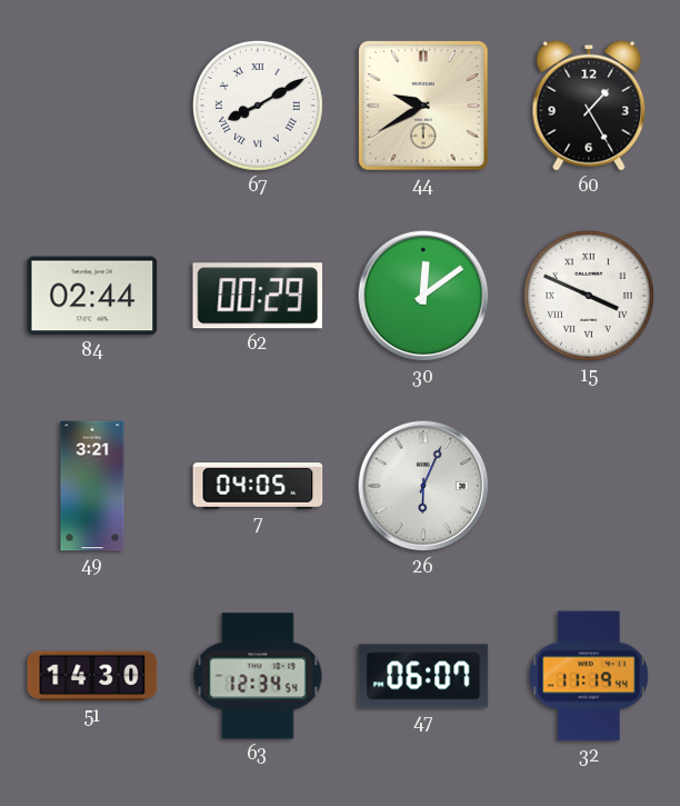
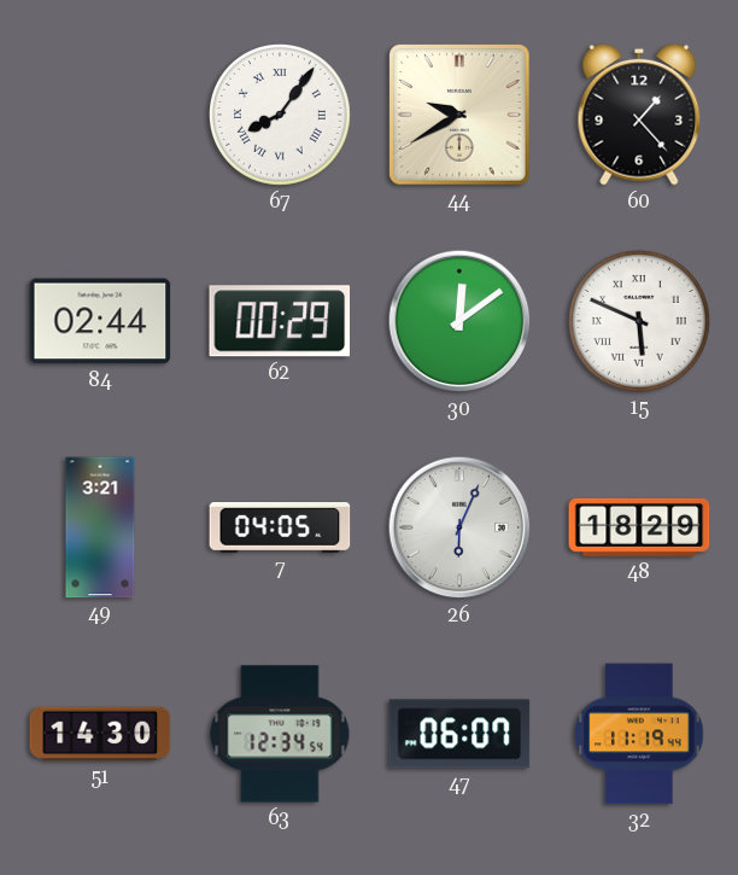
67: 8:10 -> 8:06
60: 1:25 -> 1:23
15: 3:49 -> 5:49
48: none -> 18:29
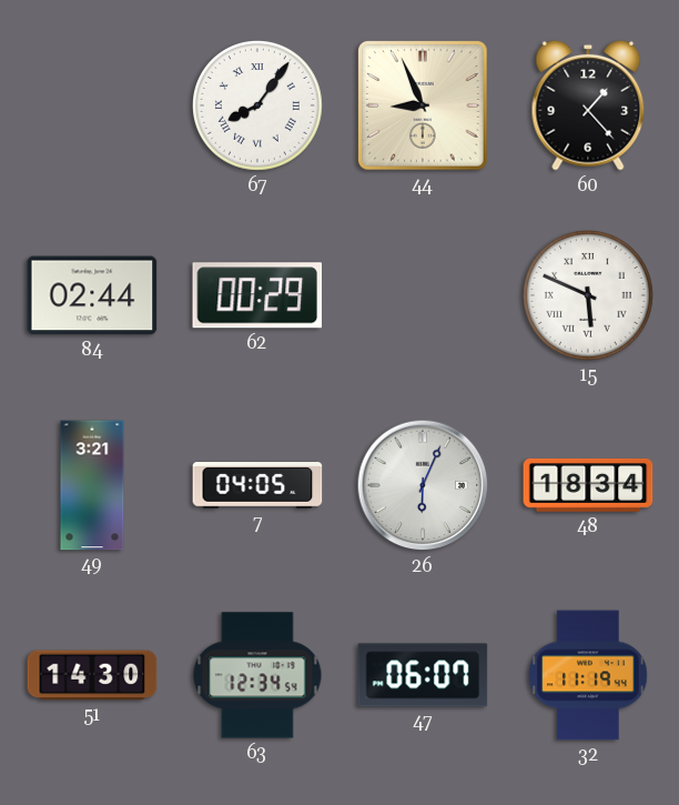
44: 9:40 -> 8:56
30: 12:09 -> none
48: 18:29 -> 18:34
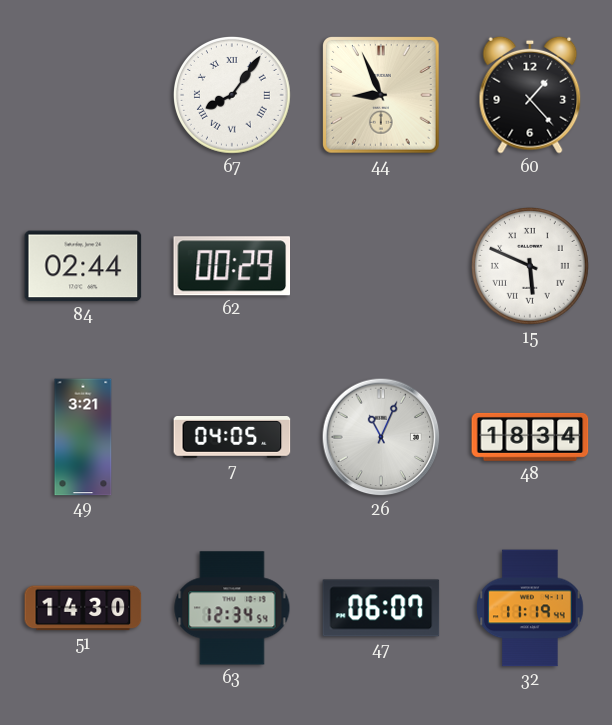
26: 6:04 -> 11:04
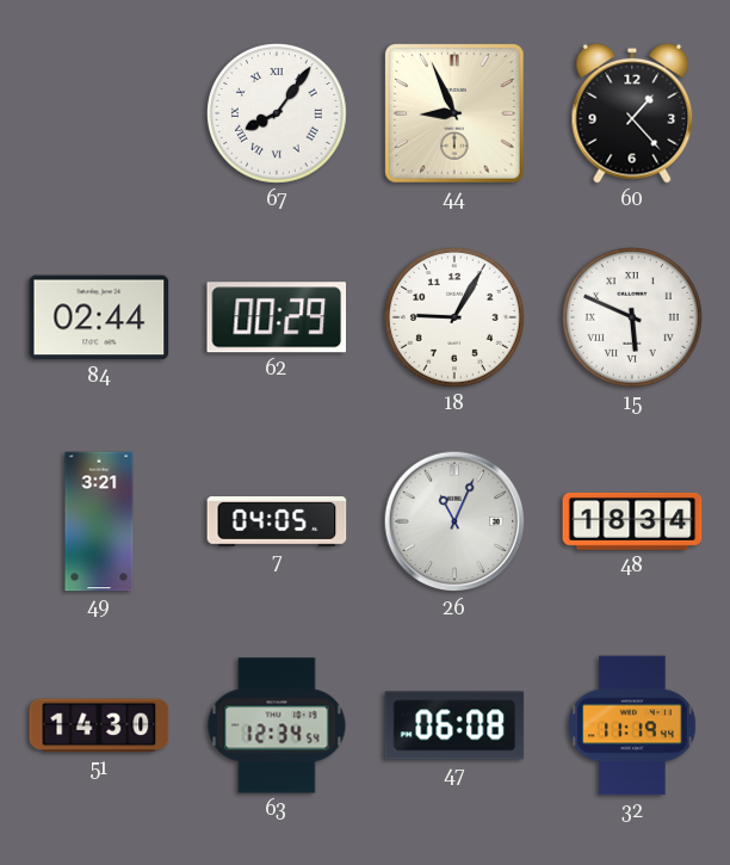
18: none -> 9:05
47: 06:07 -> 06:08
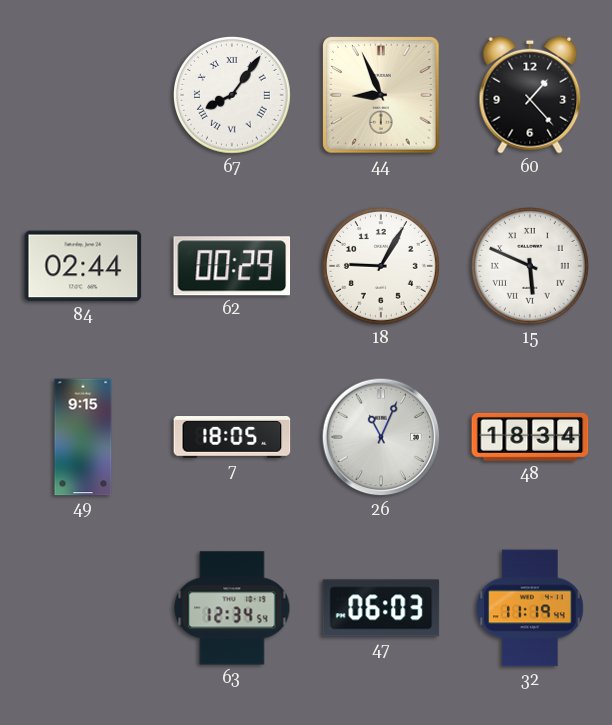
49: 3:21 -> 9:15
7: 04:05 -> 18:05
51: 14:30 -> none
47: 06:08 -> 06:03
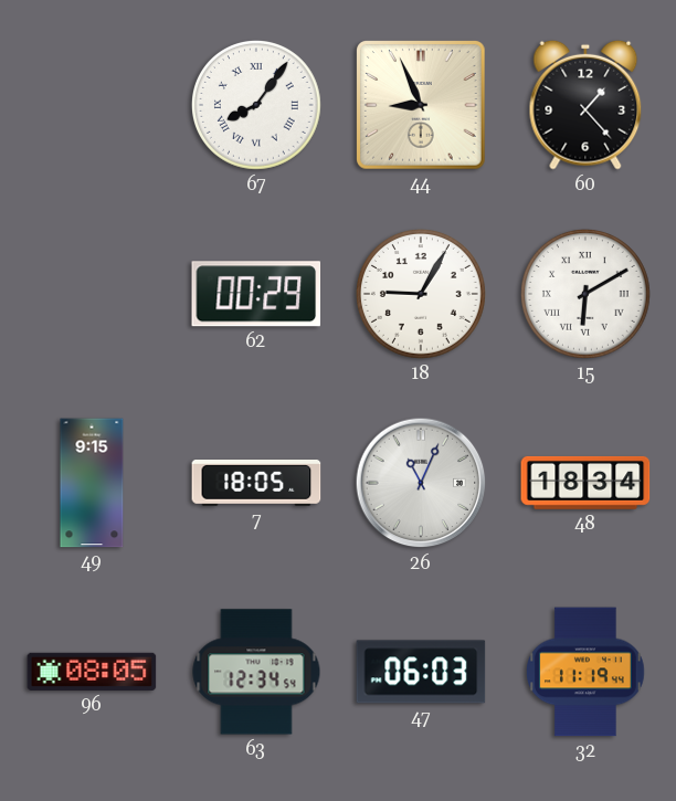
84: 02:44 -> none
15: 5:49 -> 6:10
96: none -> 08:05
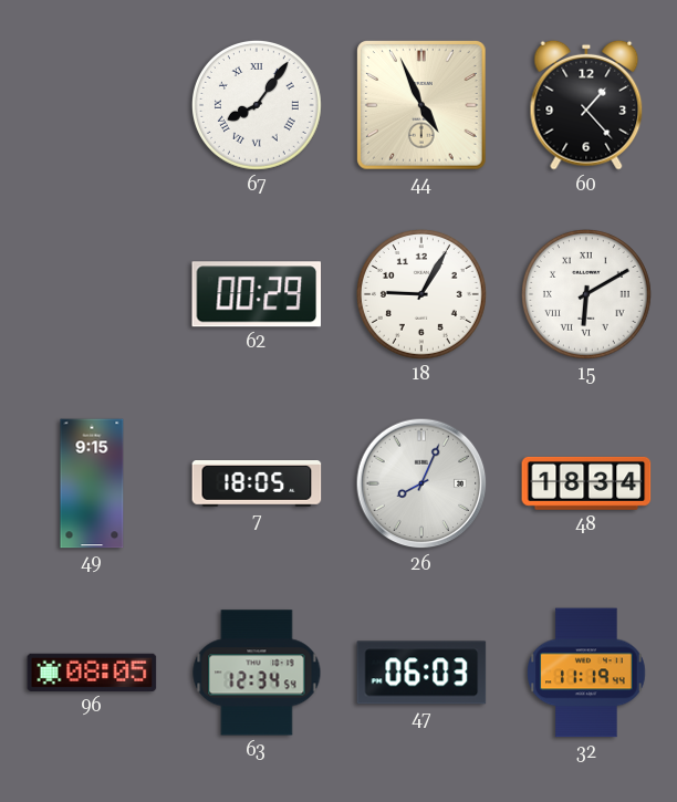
44: 8:56 -> 4:56
26: 11:04 -> 8:04
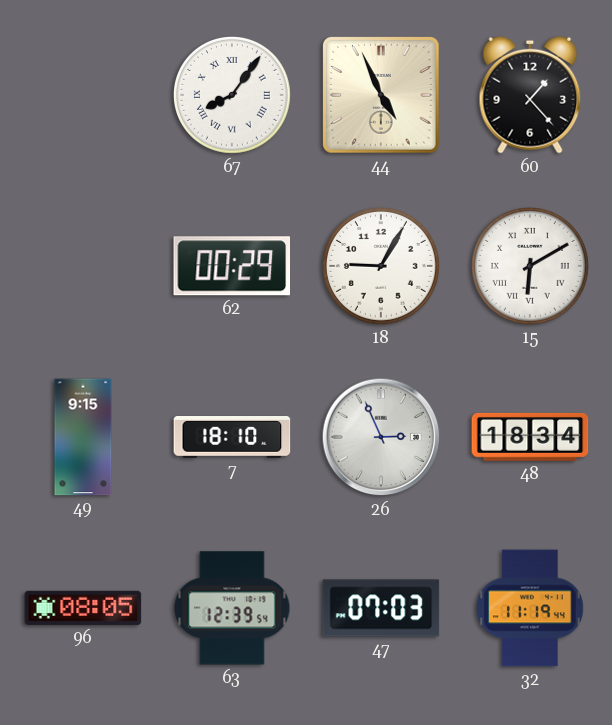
7: 18:05 -> 18:10
26: 8:04 -> 2:56
63: 12:34 -> 12:39
47: 06:03 -> 07:03
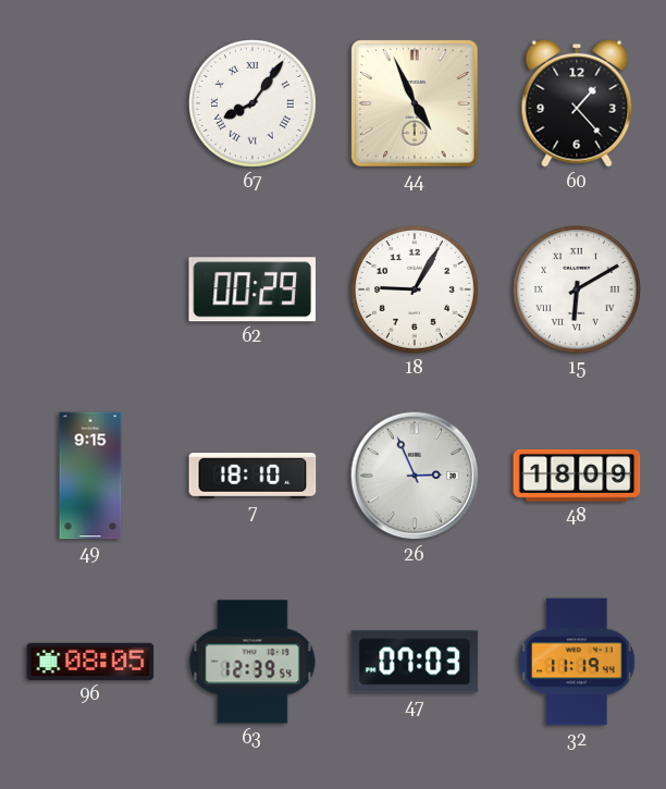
48: 18:34 -> 18:09
